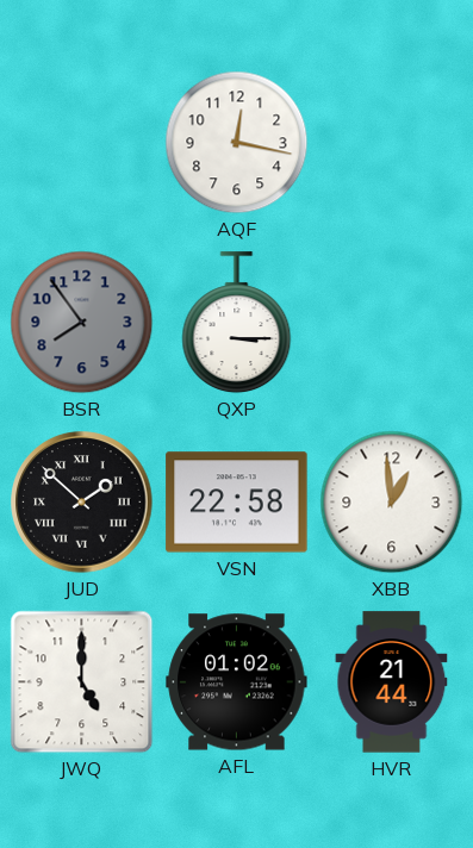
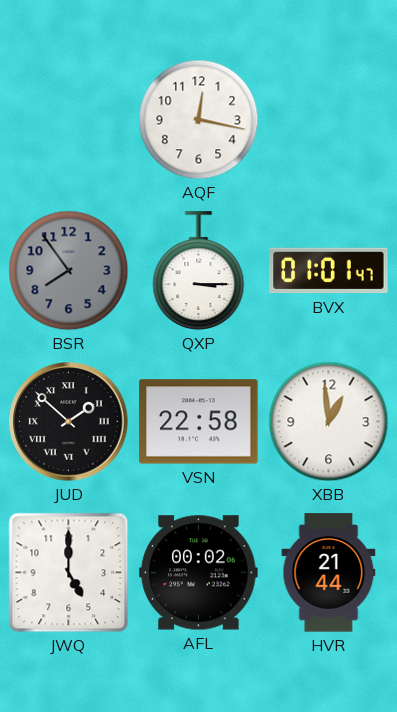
BVX: none -> 01:01
AFL: 01:02 -> 00:02
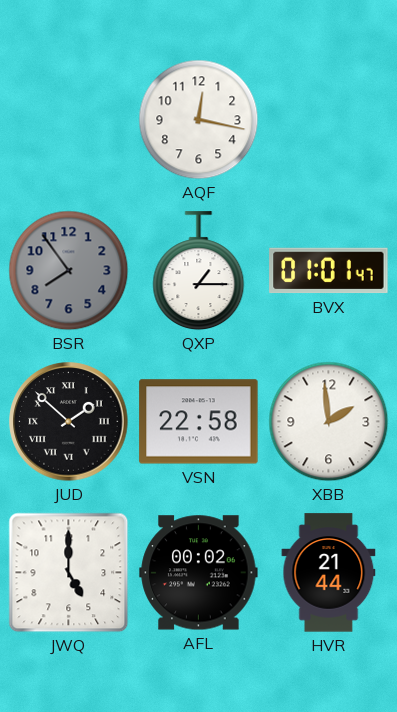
QXP: 3:15 -> 1:15
XBB: 12:59 -> 1:59
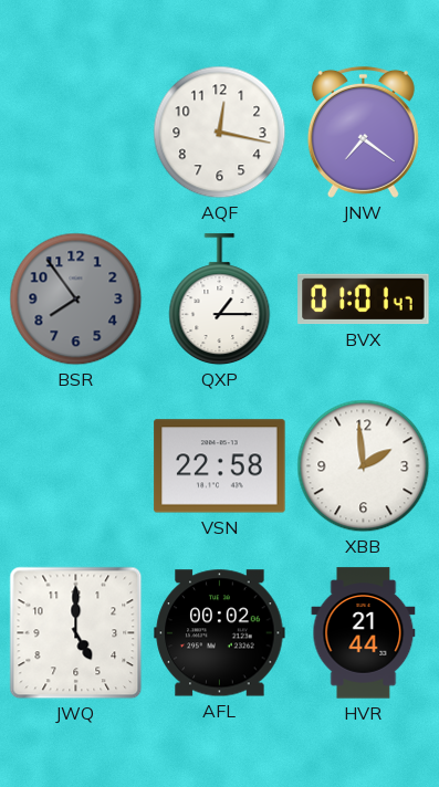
JNW: none -> 7:21
JUD: 1:52 -> none
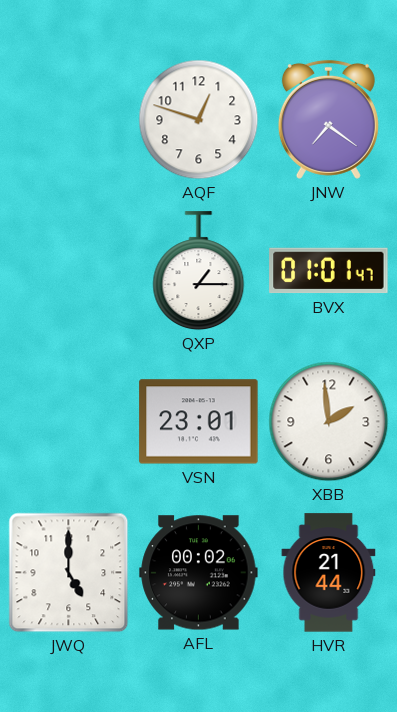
AQF: 12:17 -> 12:48
BSR: 7:54 -> none
VSN: 22:58 -> 23:01
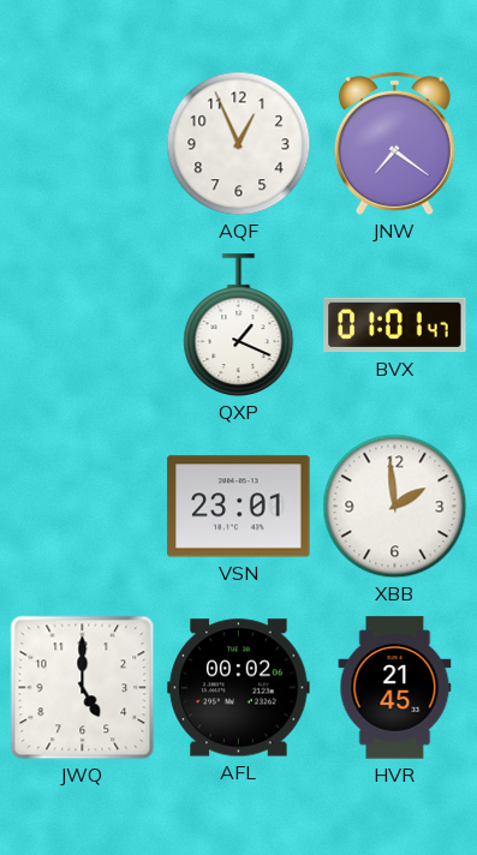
AQF: 12:48 -> 12:56
QXP: 1:15 -> 1:19
HVR: 21:44 -> 21:45
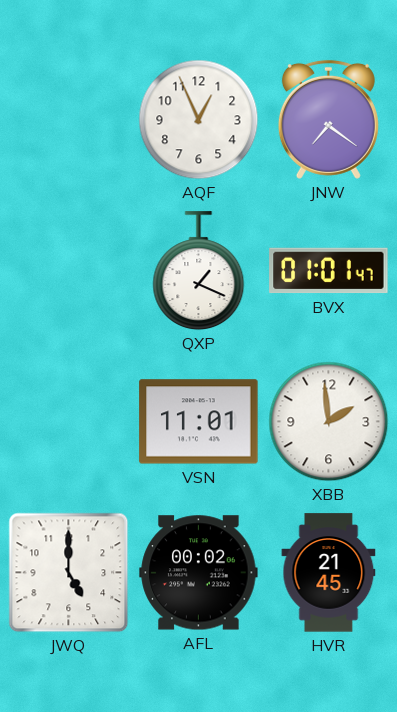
VSN: 23:01 -> 11:01
